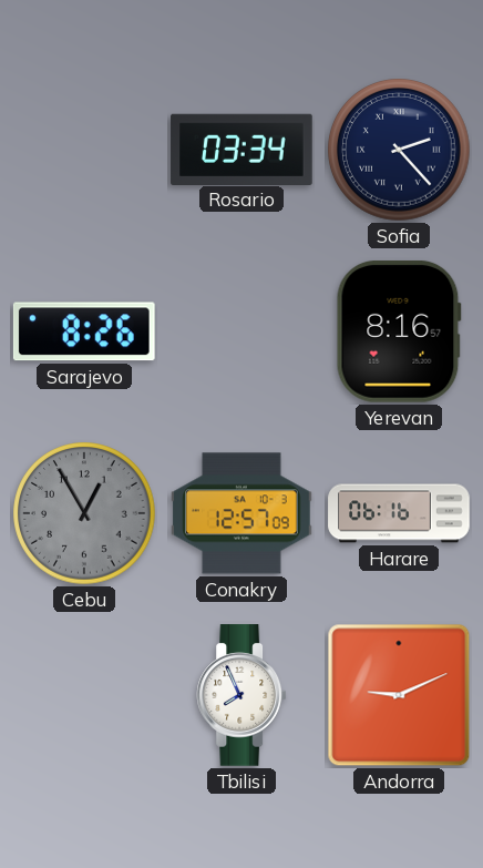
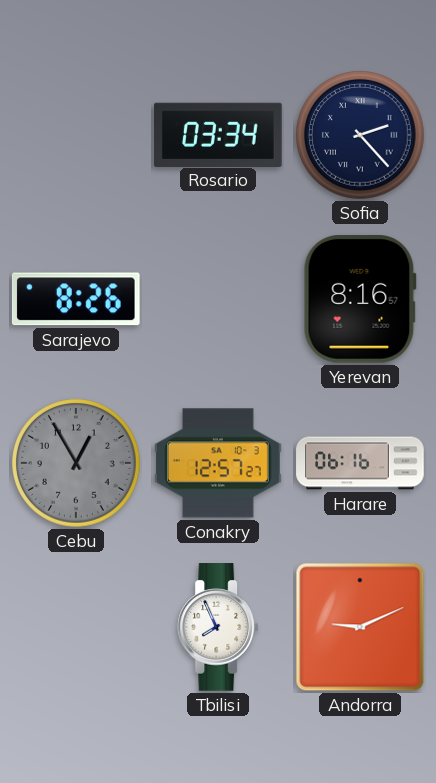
Conakry: 12:57:09 -> 12:57:27
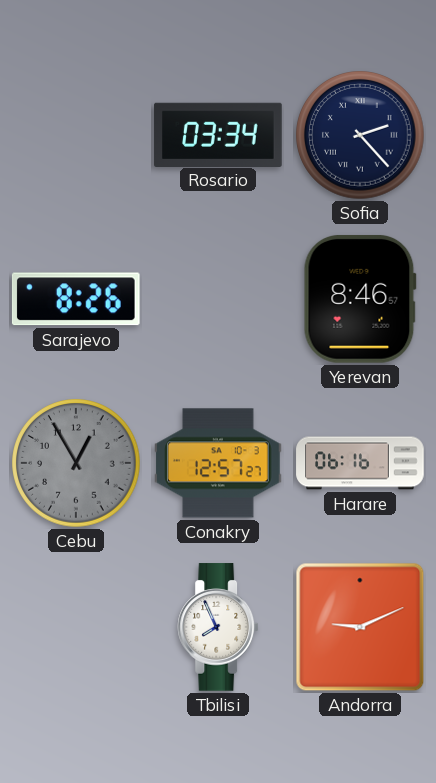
Yerevan: 8:16 -> 8:46
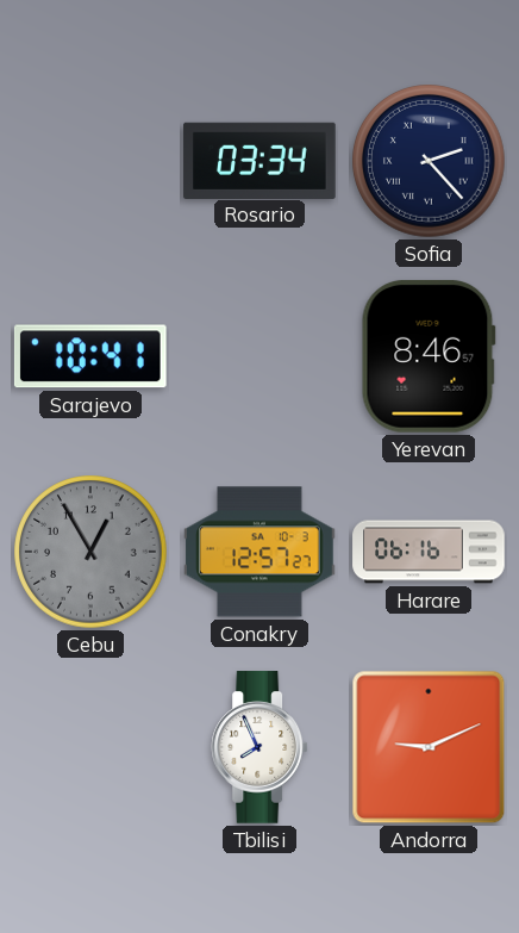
Sarajevo: 8:26 -> 10:41
